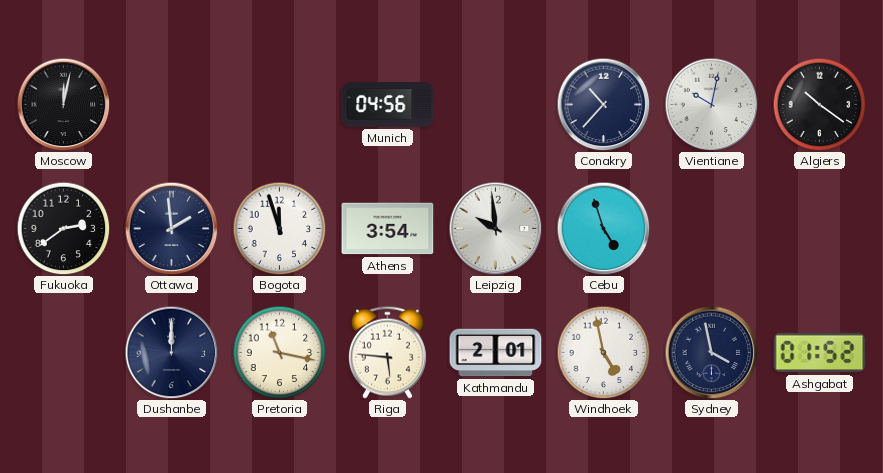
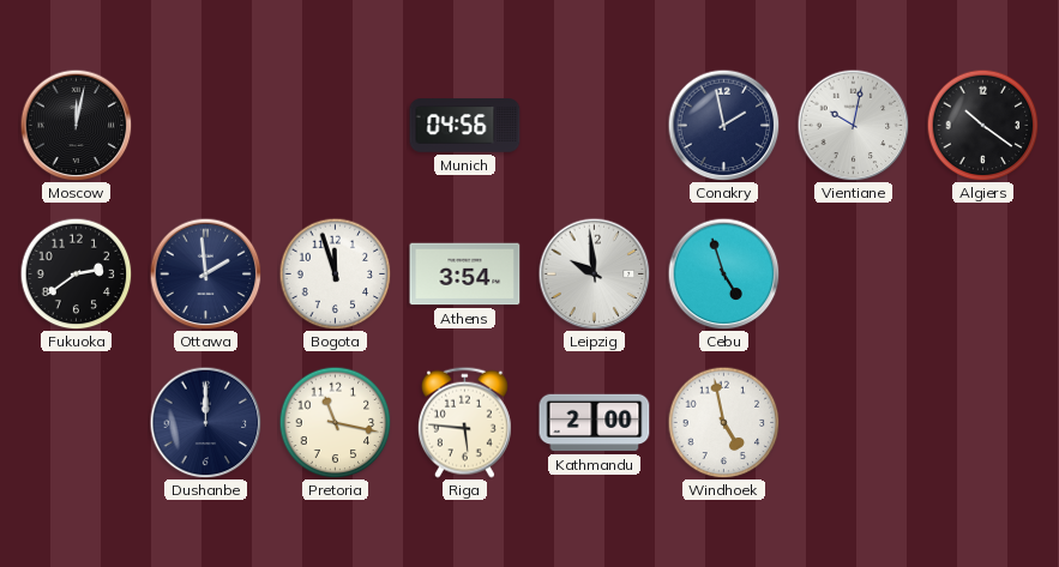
Conakry: 10:37 -> 1:58
Kathmandu: 2:01 -> 2:00
Sydney: 3:58 -> none
Ashgabat: 01:52 -> none
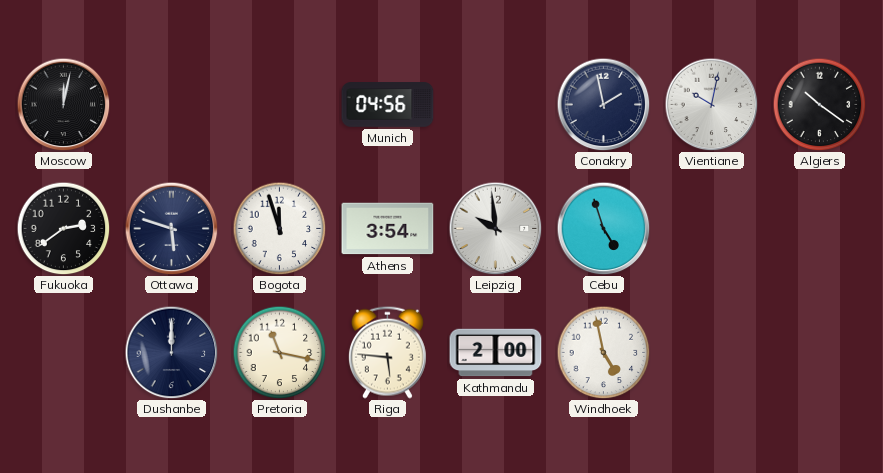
Ottawa: 1:59 -> 5:48
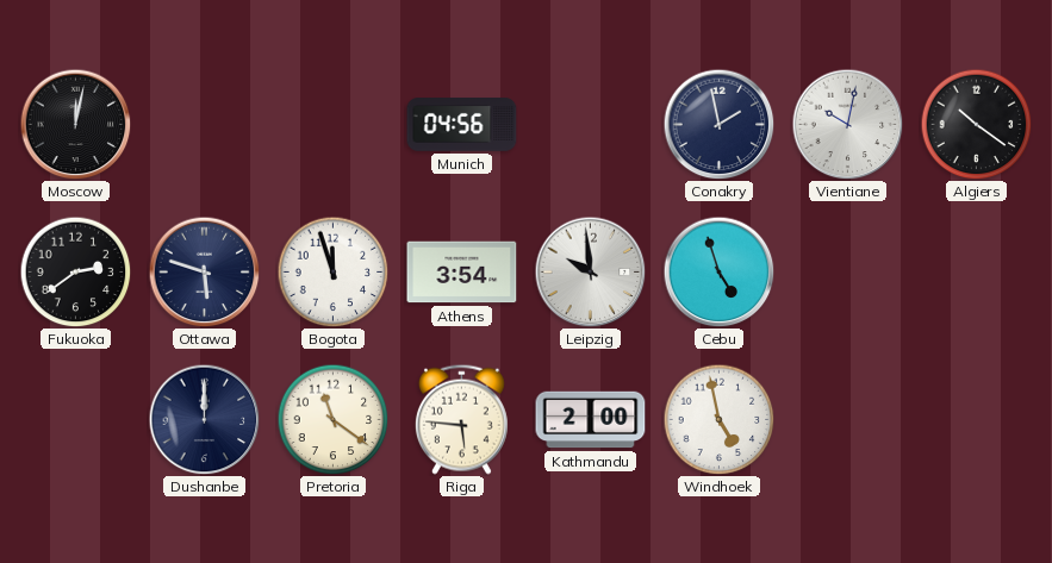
Pretoria: 11:17 -> 11:21
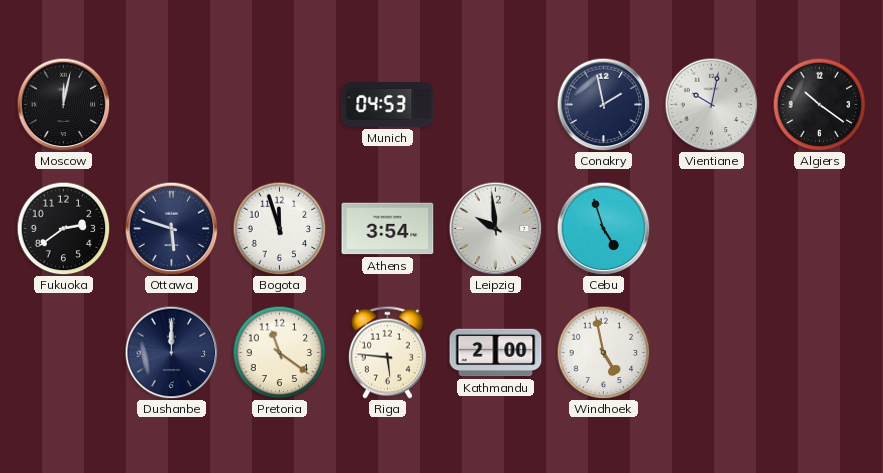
Munich: 04:56 -> 04:53
